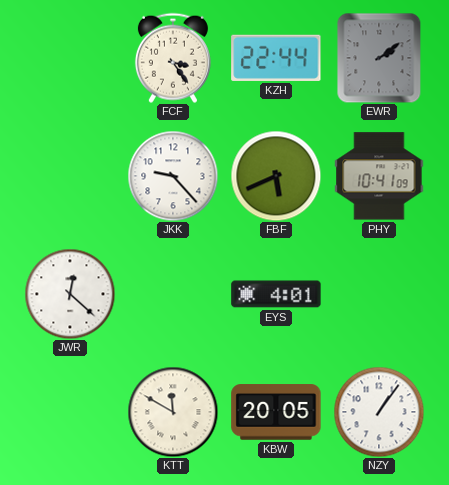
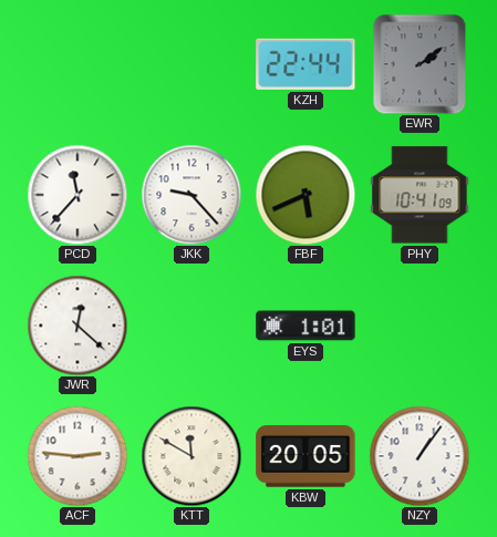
FCF: 3:24 -> none
PCD: none -> 11:37
EYS: 4:01 -> 1:01
ACF: none -> 2:46
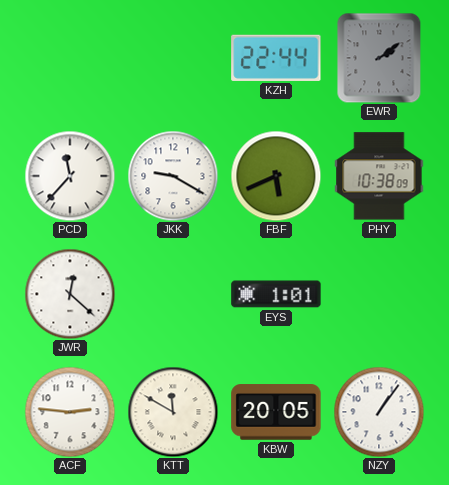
JKK: 9:23 -> 9:20
PHY: 10:41 -> 10:38
